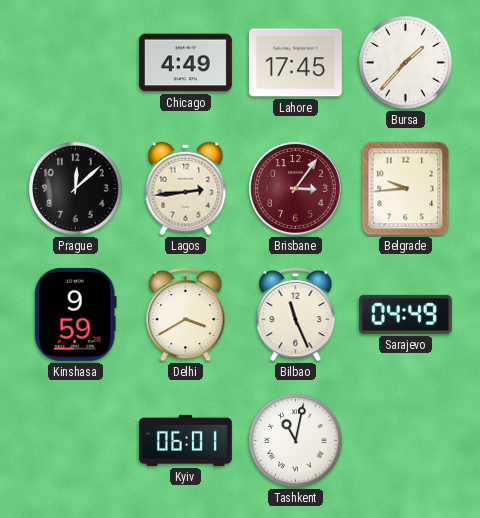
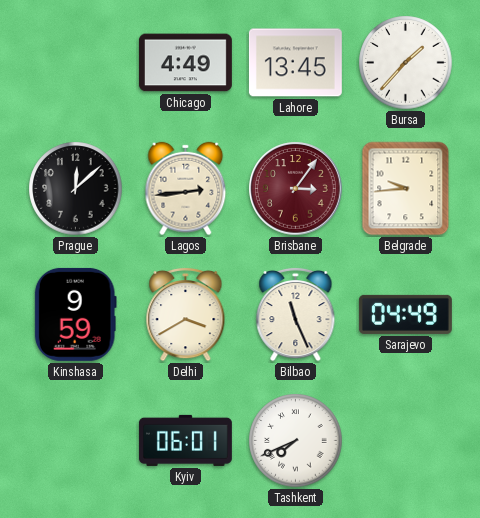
Lahore: 17:45 -> 13:45
Tashkent: 11:02 -> 7:41
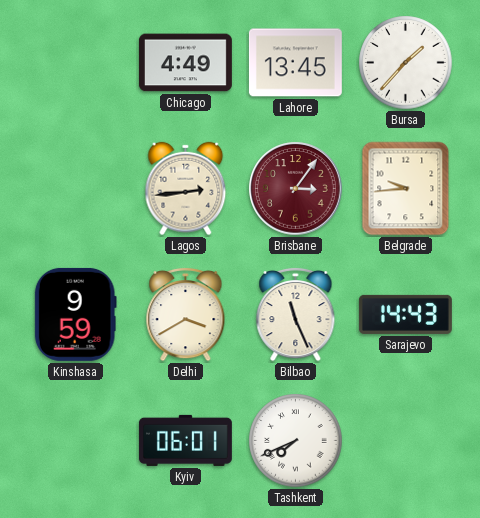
Prague: 12:08 -> none
Sarajevo: 04:49 -> 14:43
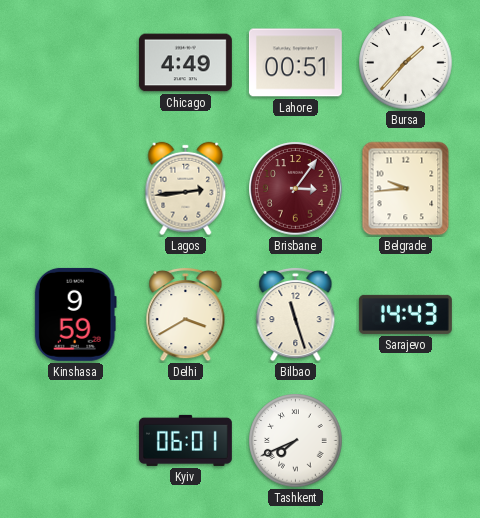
Lahore: 13:45 -> 00:51
Bilbao: 11:26 -> 11:27
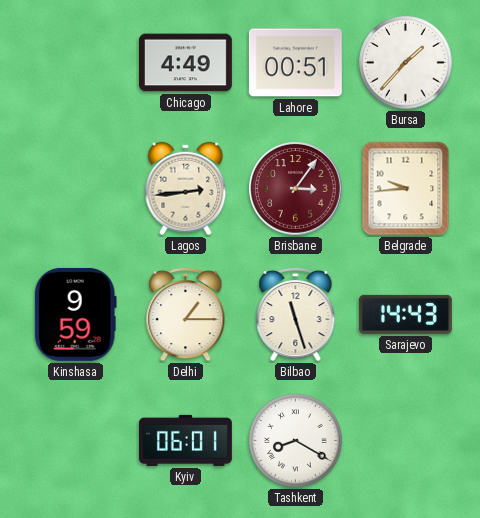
Delhi: 3:40 -> 1:15
Tashkent: 7:41 -> 8:20
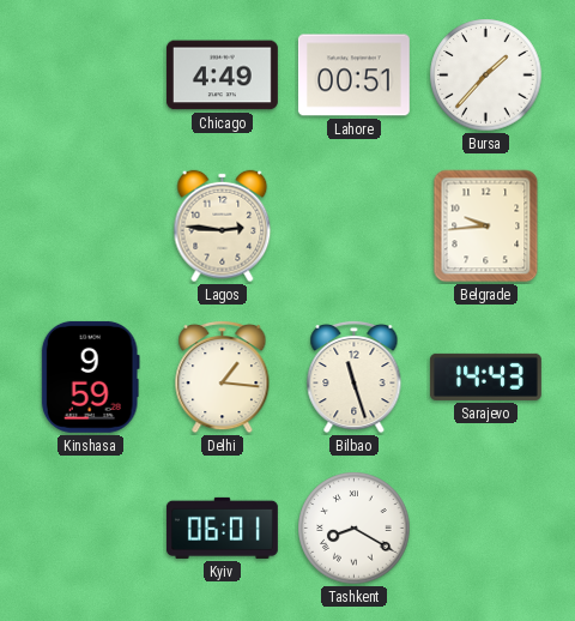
Lagos: 2:44 -> 2:46
Brisbane: 3:06 -> none
Delhi: 1:15 -> 1:16
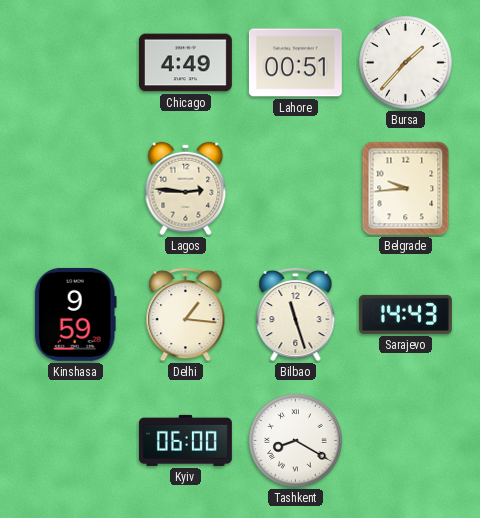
Kyiv: 06:01 -> 06:00
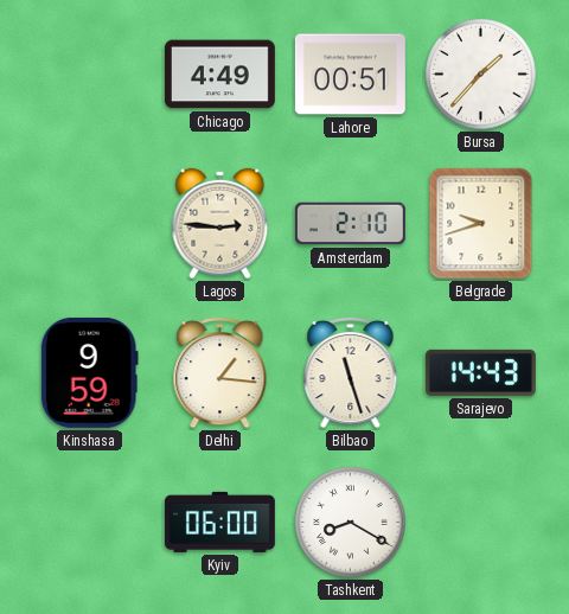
Amsterdam: none -> 2:10
Belgrade: 9:44 -> 9:42
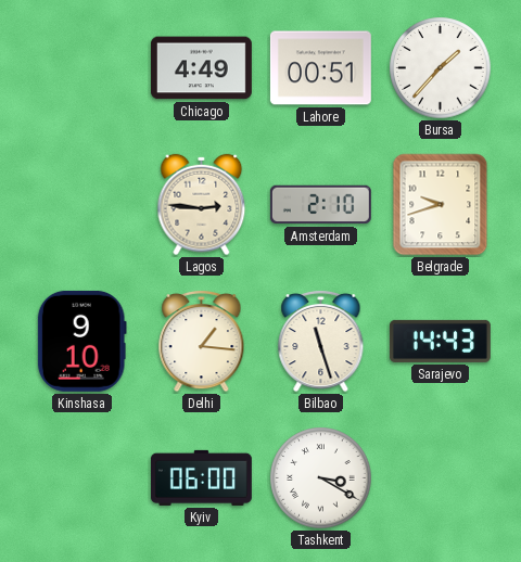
Kinshasa: 9:59 -> 9:10
Tashkent: 8:20 -> 3:20
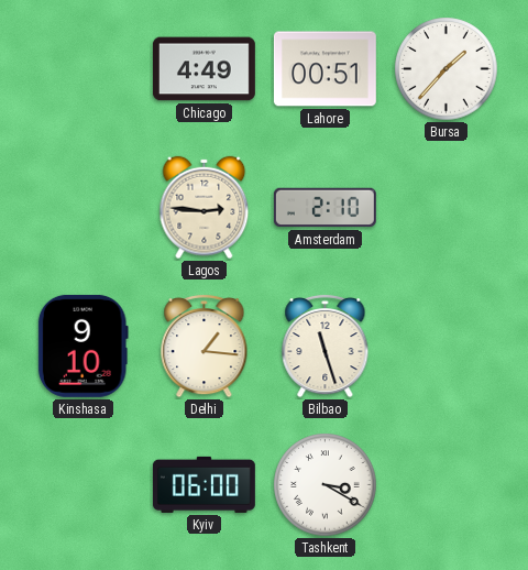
Belgrade: 9:42 -> none
Sarajevo: 14:43 -> none
